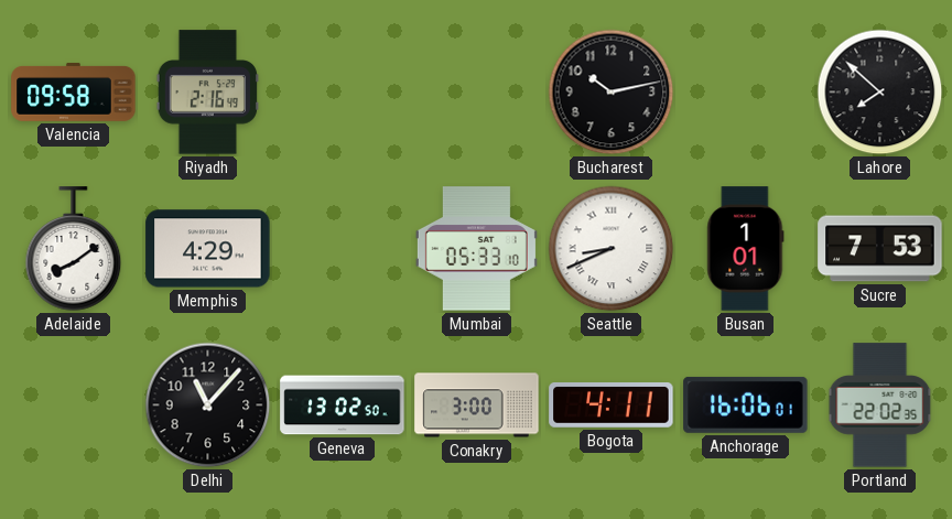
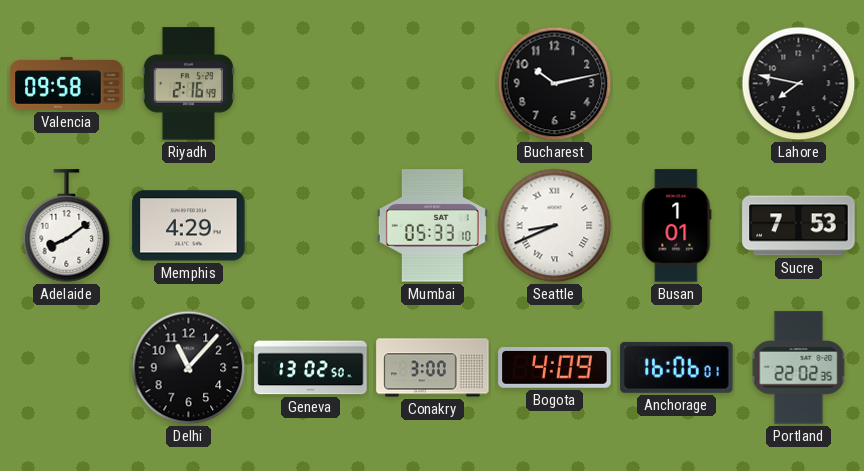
Lahore: 7:52 -> 7:47
Bogota: 4:11 -> 4:09
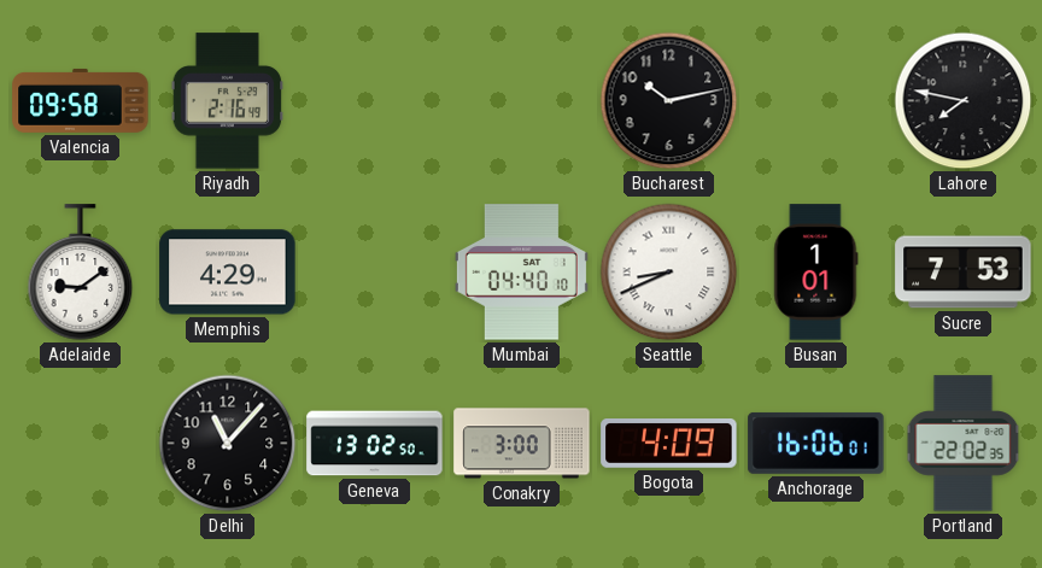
Adelaide: 8:09 -> 9:09
Mumbai: 05:33 -> 04:40
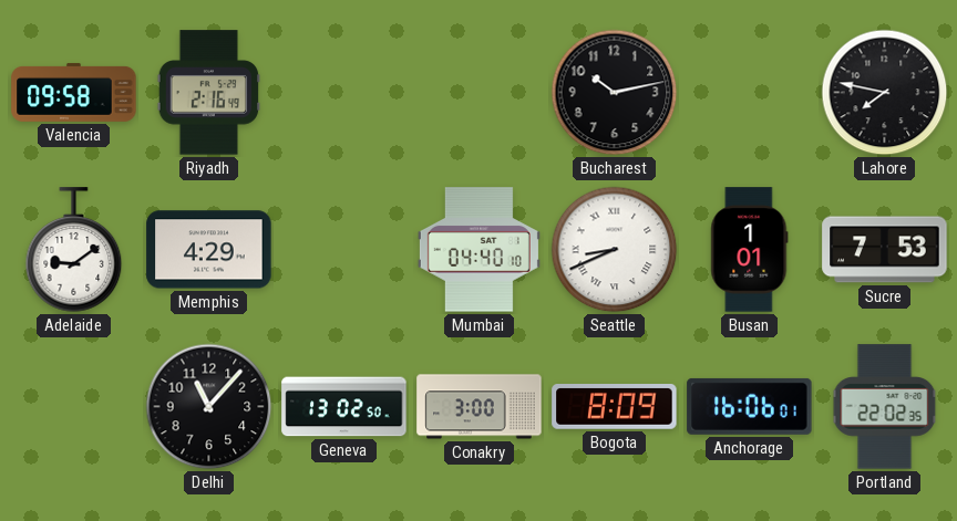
Bogota: 4:09 -> 8:09
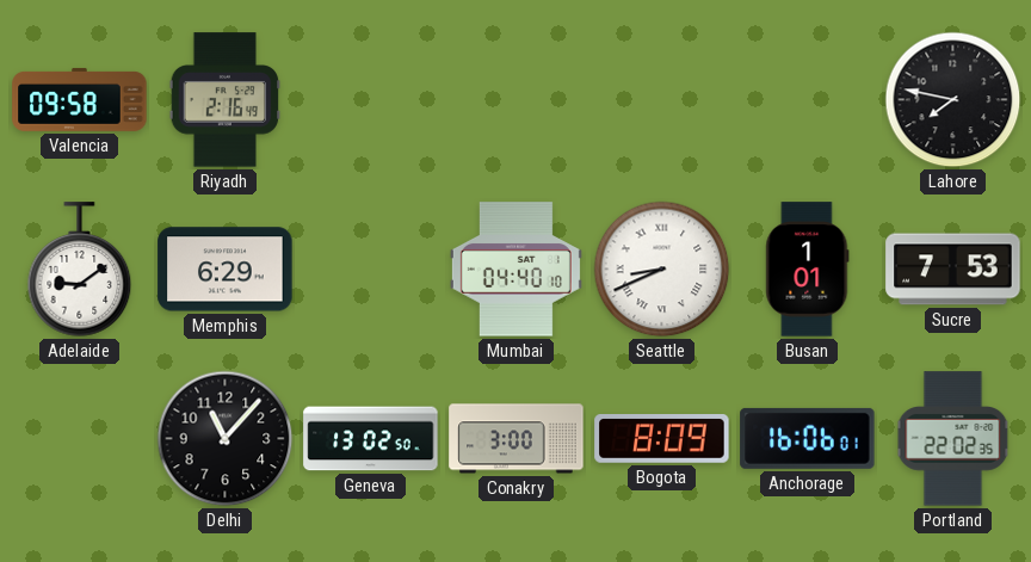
Bucharest: 10:13 -> none
Memphis: 4:29 -> 6:29
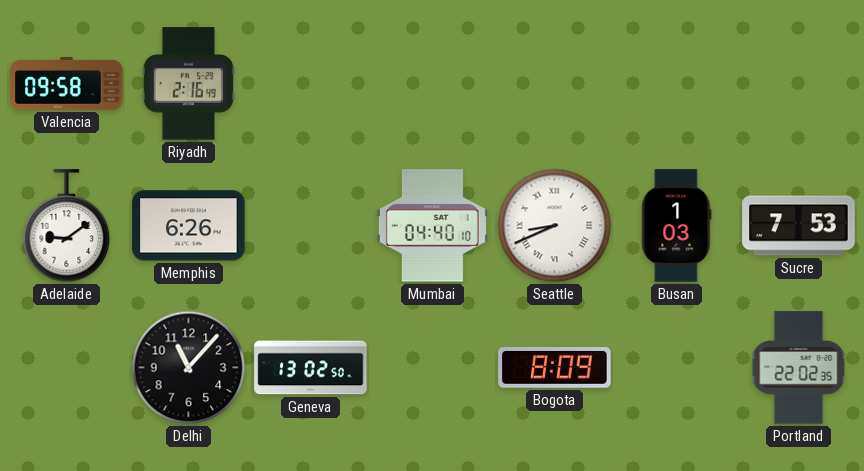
Lahore: 7:47 -> none
Memphis: 6:29 -> 6:26
Busan: 1:01 -> 1:03
Conakry: 3:00 -> none
Anchorage: 16:06 -> none
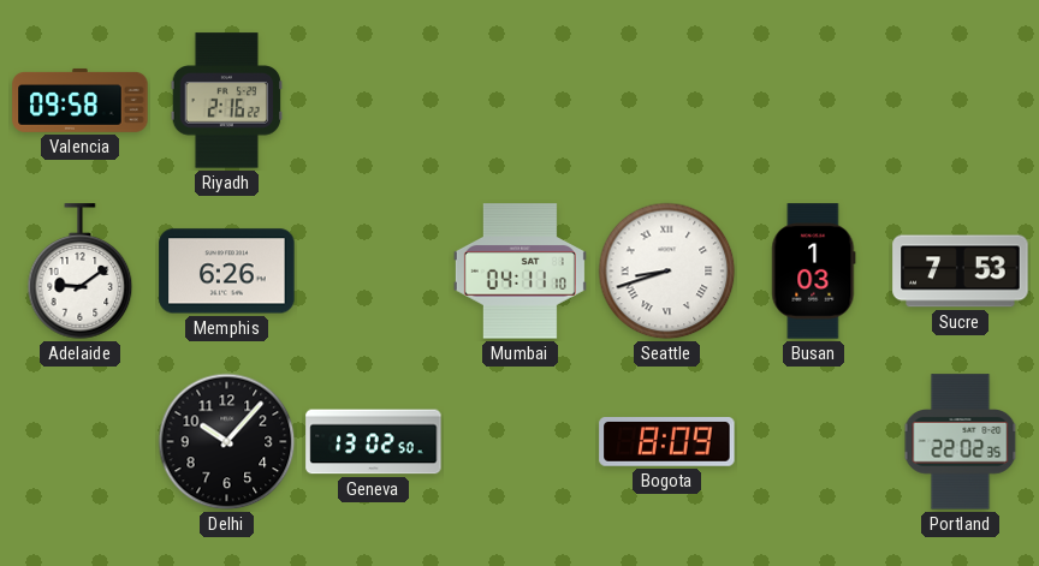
Riyadh: 2:16:49 -> 2:16:22
Mumbai: 04:40 -> 04:11
Seattle: 8:41 -> 8:42
Delhi: 11:07 -> 10:07
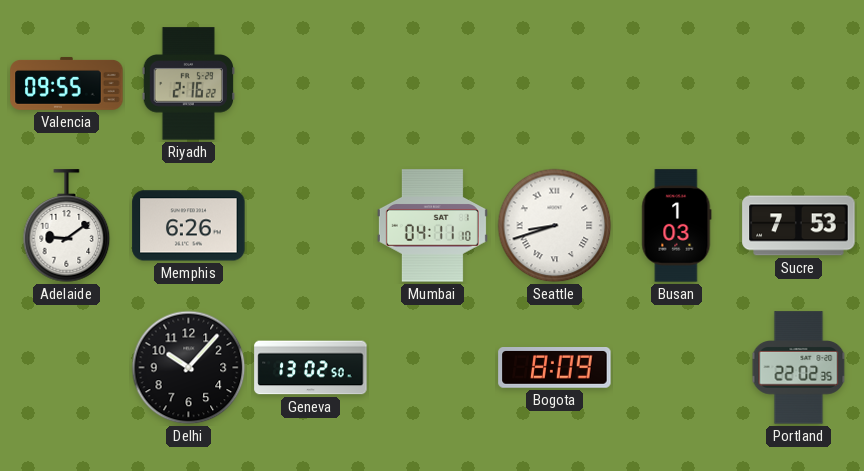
Valencia: 09:58 -> 09:55
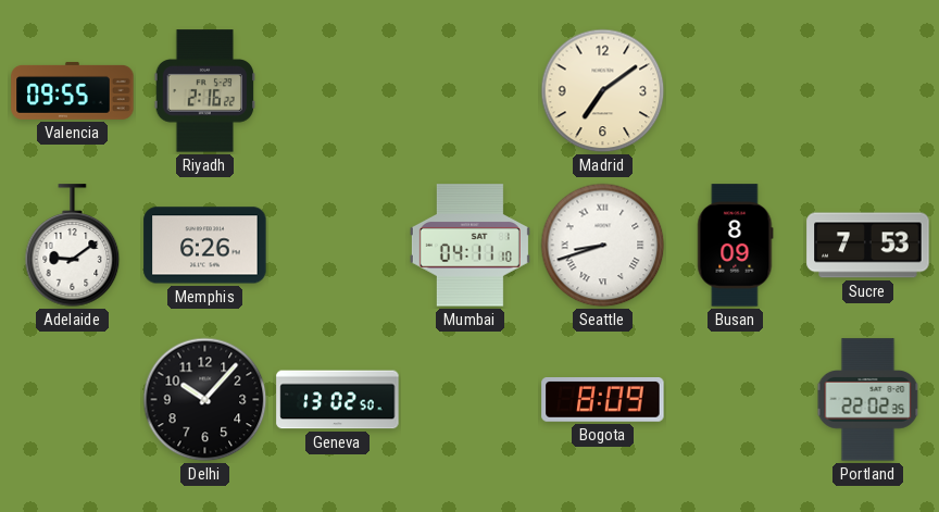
Madrid: none -> 7:09
Busan: 1:03 -> 8:09
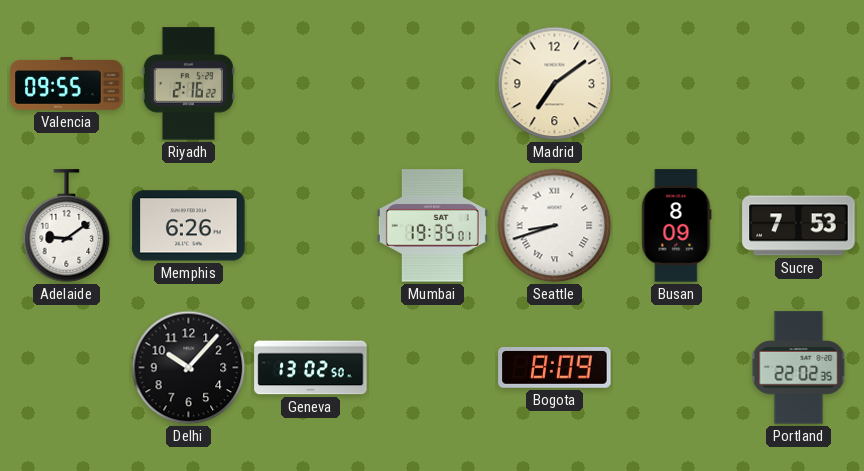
Mumbai: 04:11 -> 19:35
